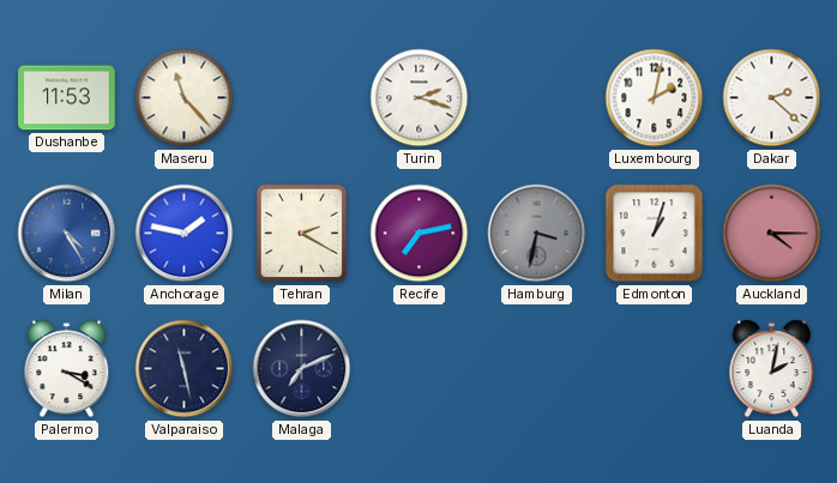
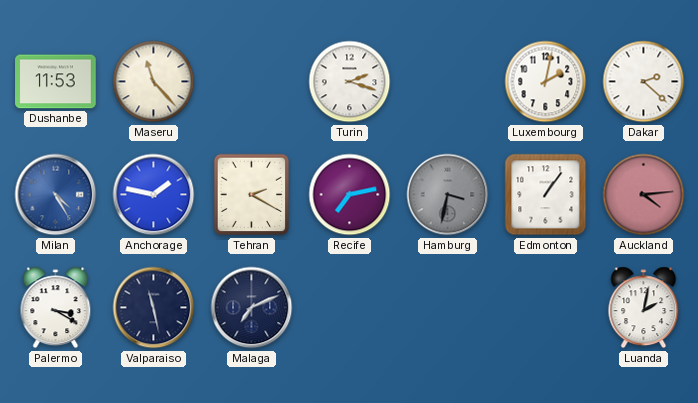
Edmonton: 1:03 -> 1:06
Auckland: 4:15 -> 4:14
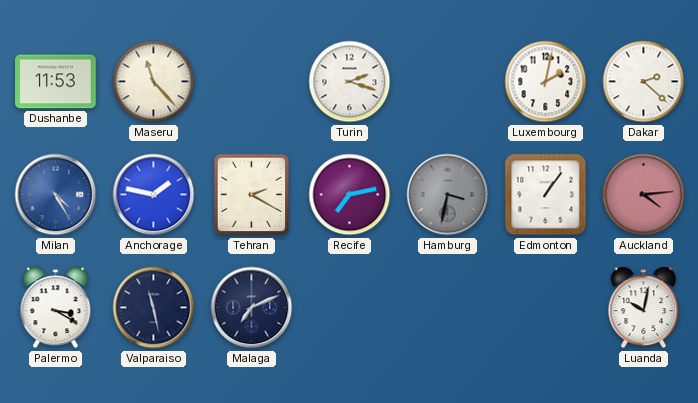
Luanda: 2:02 -> 10:02
